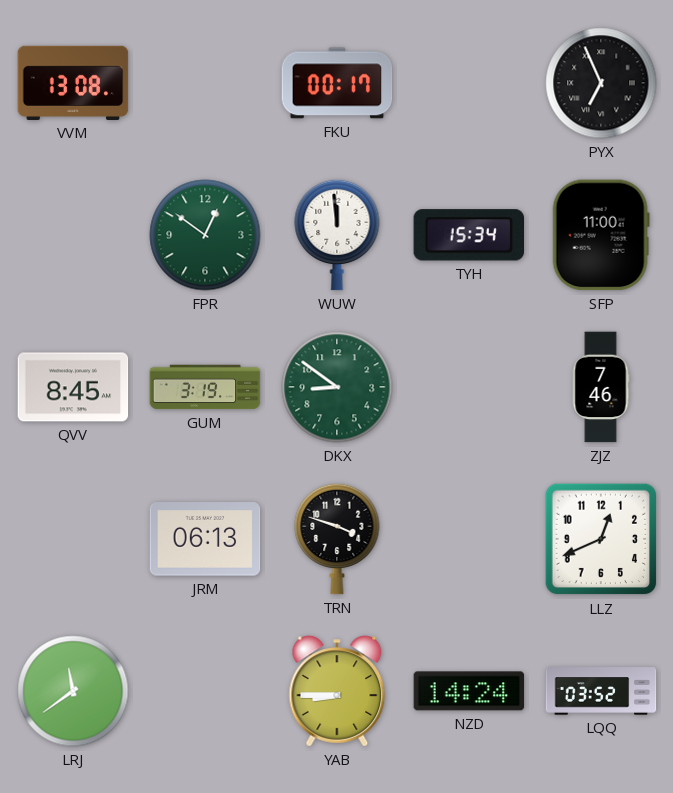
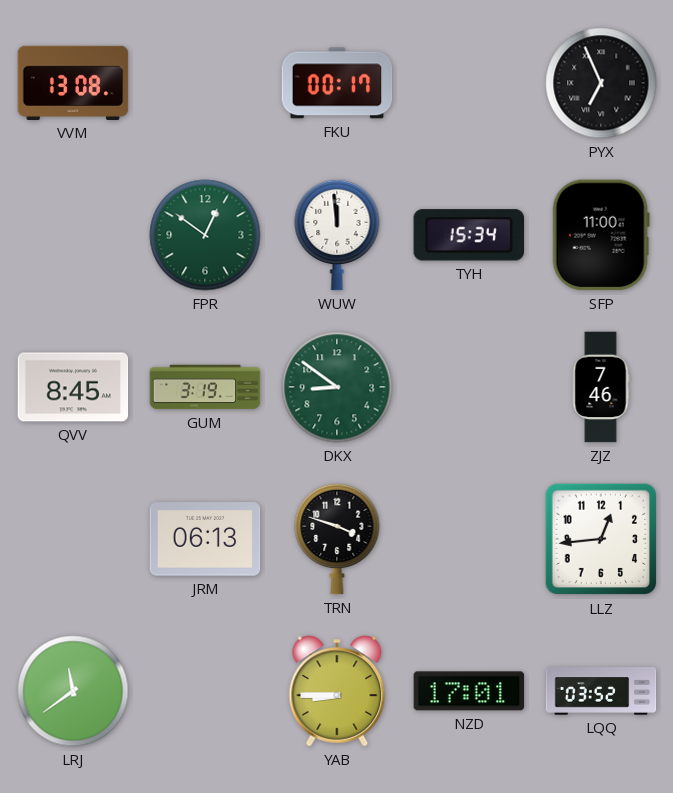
LLZ: 12:41 -> 12:44
NZD: 14:24 -> 17:01
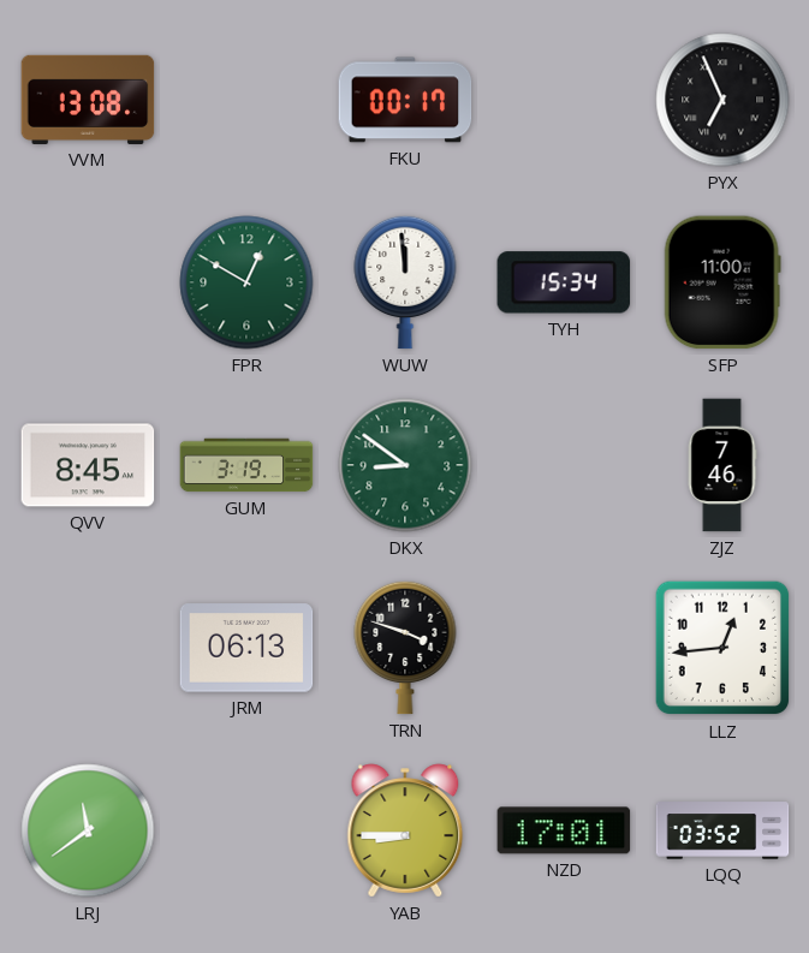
FPR: 12:51 -> 12:50
